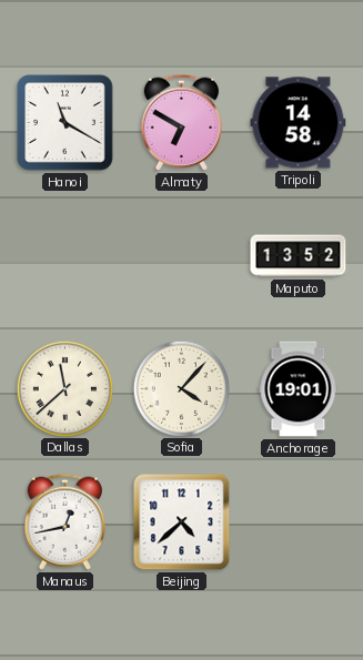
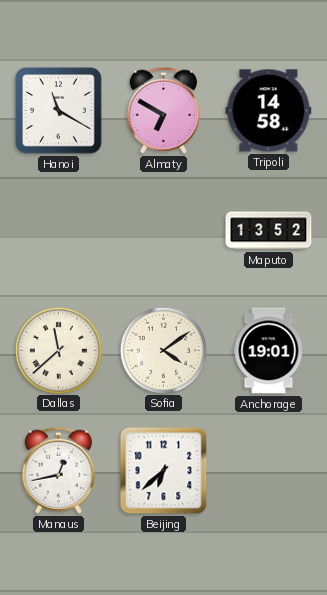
Sofia: 4:07 -> 4:09
Beijing: 4:38 -> 6:38
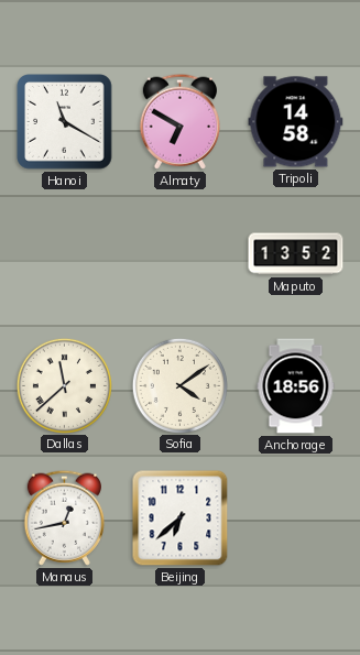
Anchorage: 19:01 -> 18:56
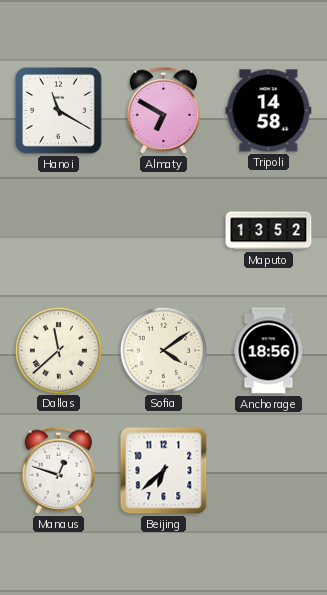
Manaus: 12:43 -> 12:48
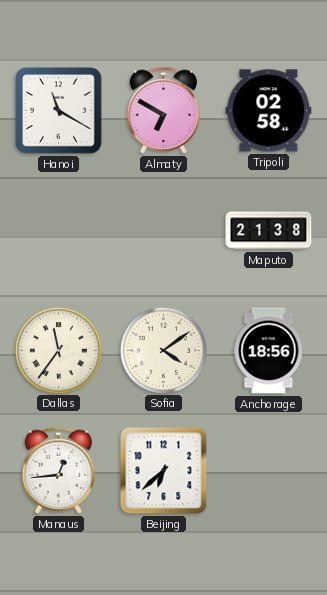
Tripoli: 14:58 -> 02:58
Maputo: 13:52 -> 21:38
Dallas: 11:38 -> 11:36
Manaus: 12:48 -> 12:44
